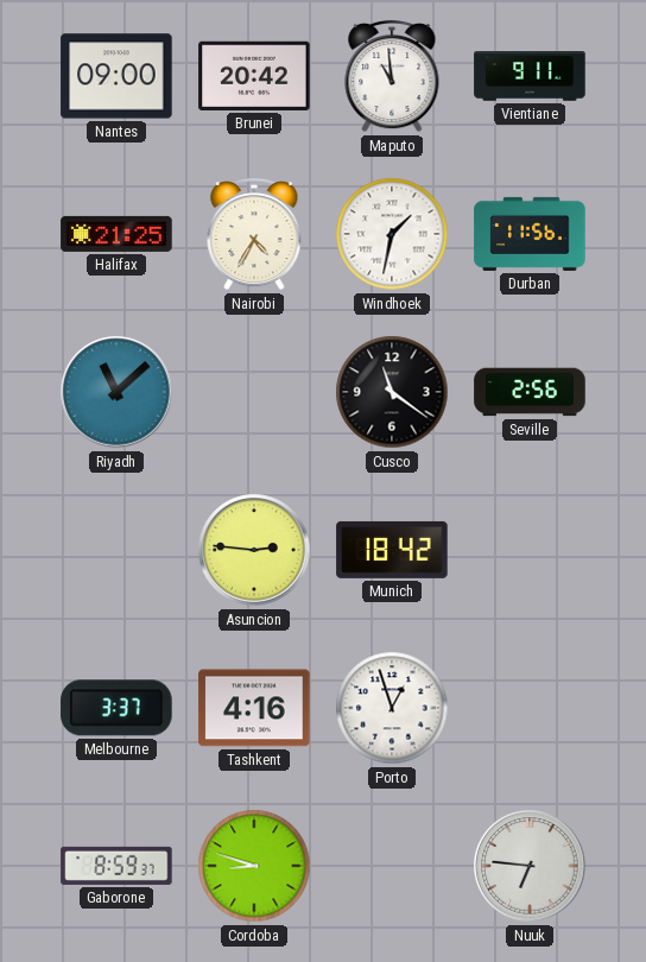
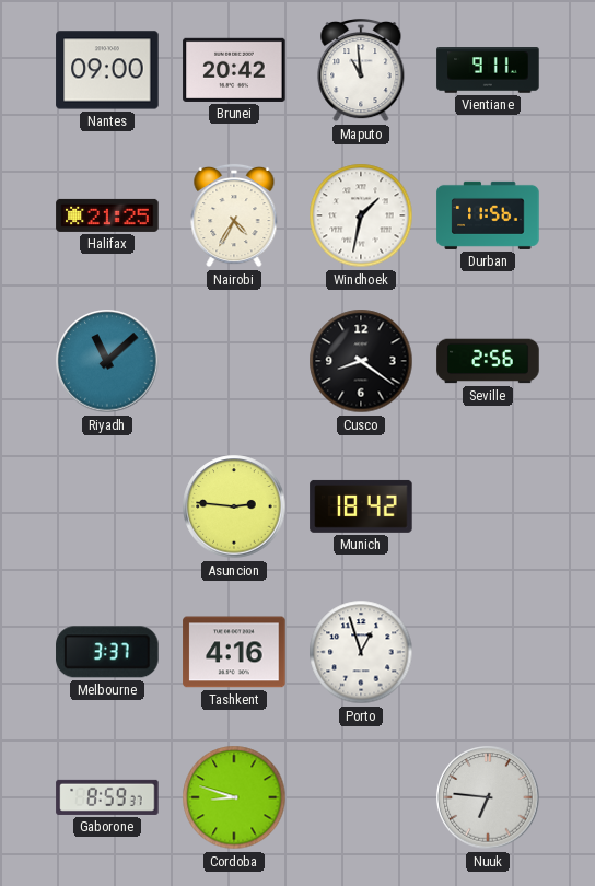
Cusco: 11:21 -> 8:21
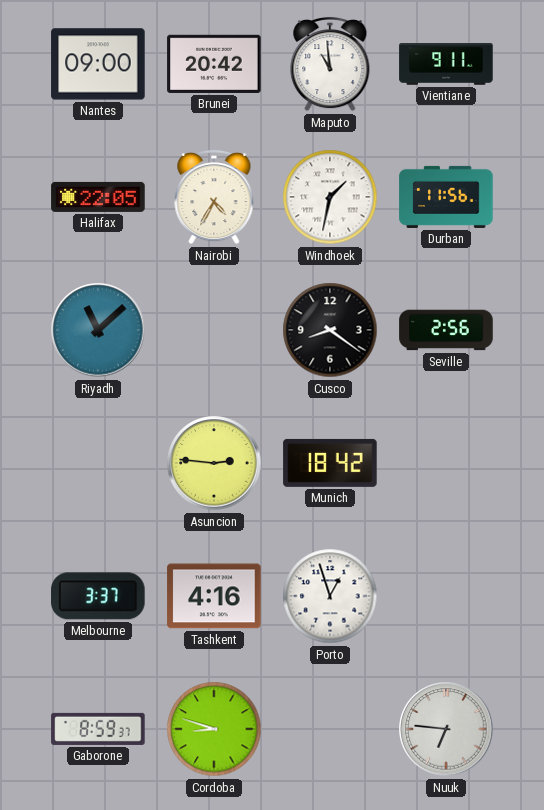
Halifax: 21:25 -> 22:05
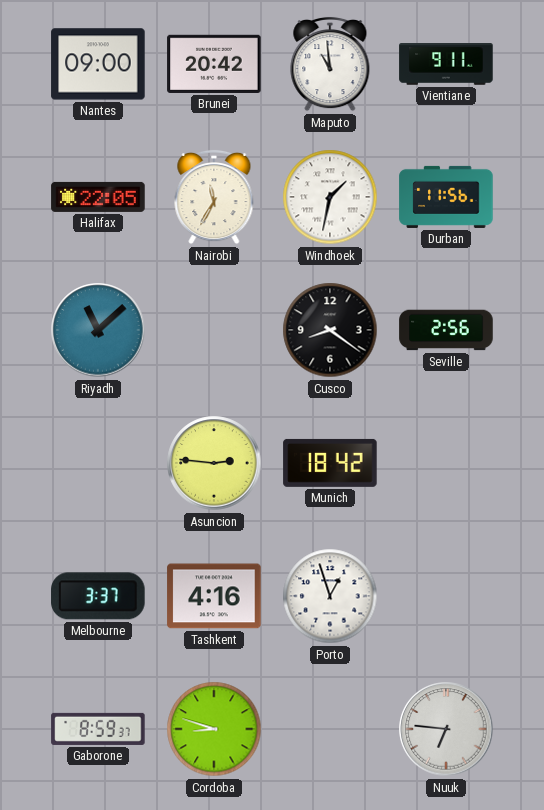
Nairobi: 4:35 -> 11:35
